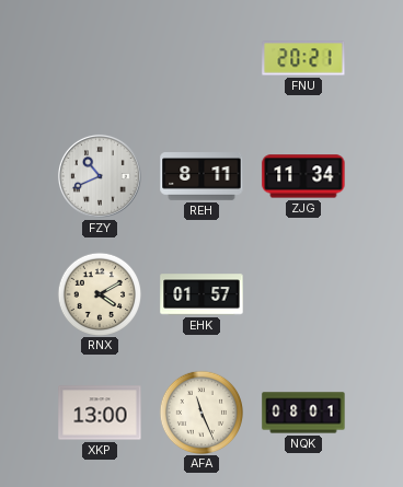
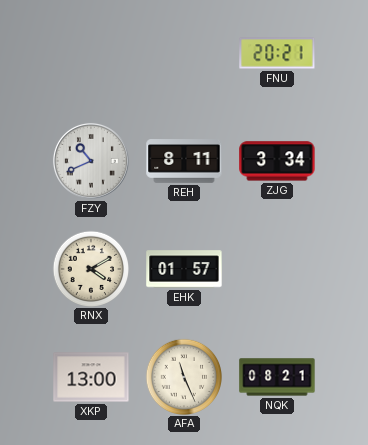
ZJG: 11:34 -> 3:34
NQK: 08:01 -> 08:21
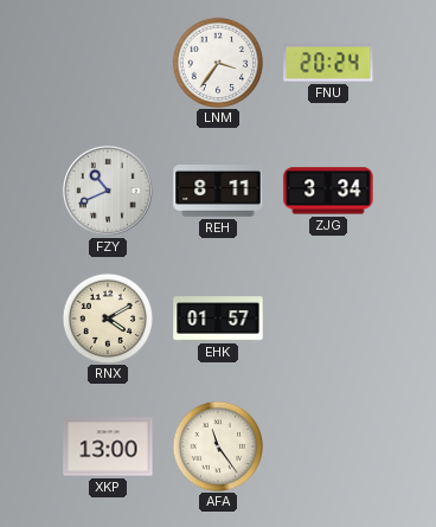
LNM: none -> 3:36
FNU: 20:21 -> 20:24
AFA: 11:26 -> 11:24
NQK: 08:21 -> none
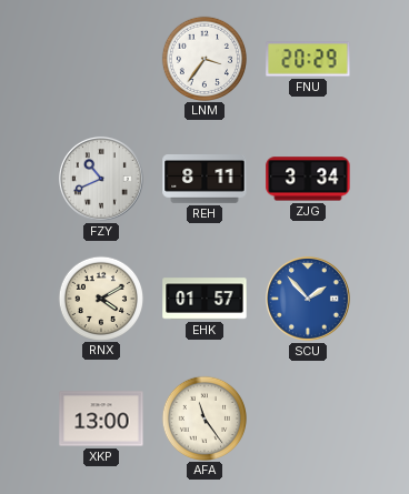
FNU: 20:24 -> 20:29
SCU: none -> 1:53
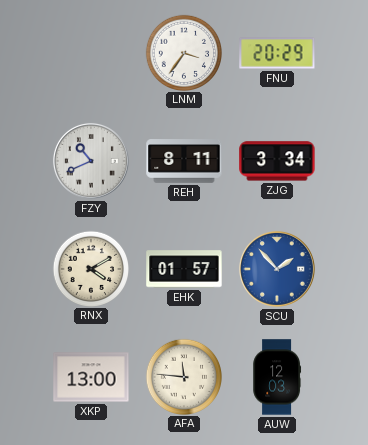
AFA: 11:24 -> 11:46
AUW: none -> 12:03
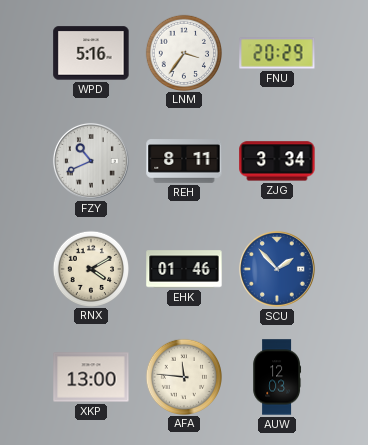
WPD: none -> 5:16
EHK: 01:57 -> 01:46
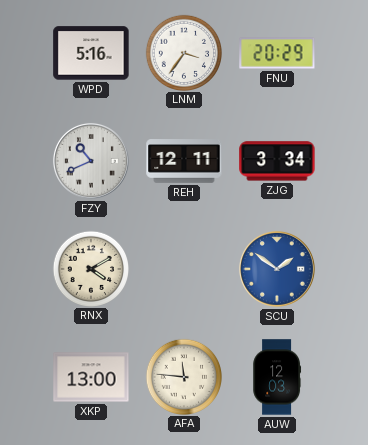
REH: 8:11 -> 12:11
EHK: 01:46 -> none
SCU: 1:53 -> 1:51
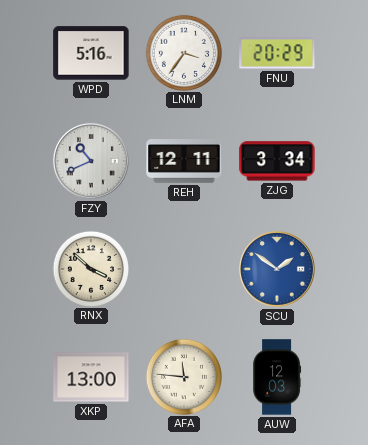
RNX: 4:10 -> 3:52
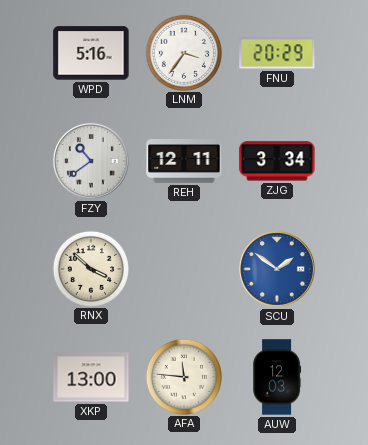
FZY: 10:41 -> 10:39
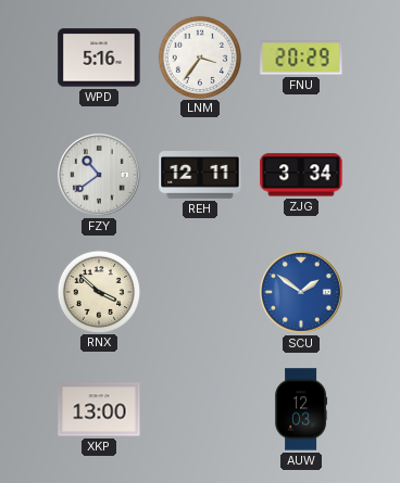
AFA: 11:46 -> none
